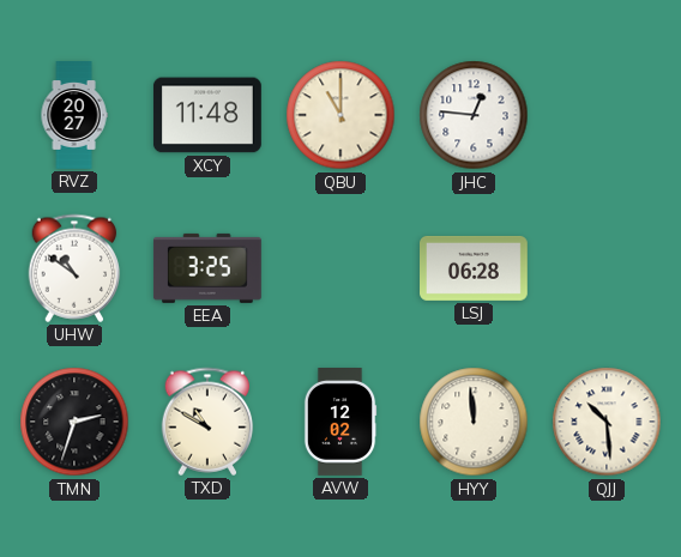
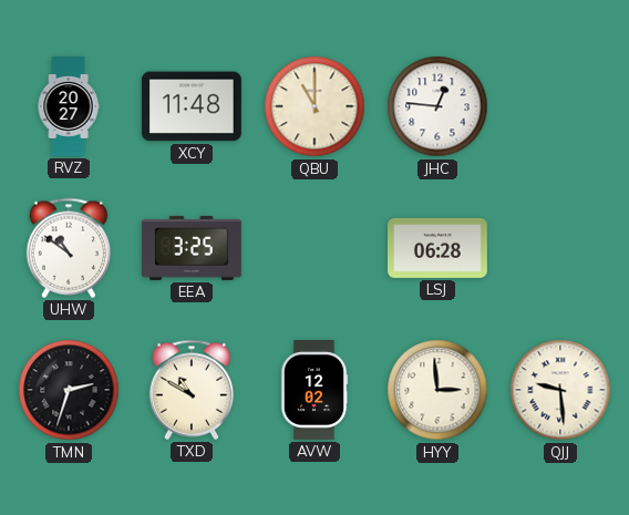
HYY: 11:59 -> 2:59
QJJ: 10:29 -> 9:29
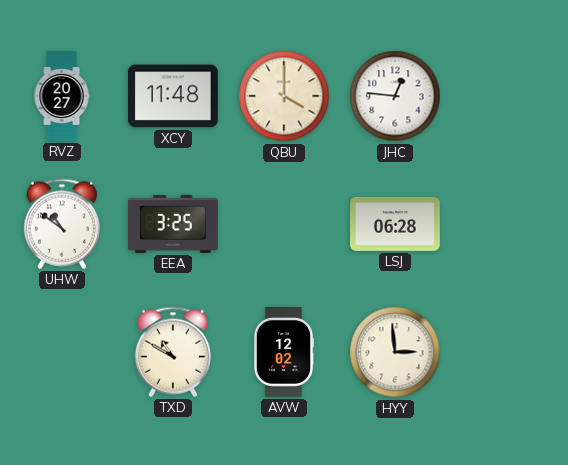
QBU: 11:00 -> 4:00
TMN: 2:33 -> none
QJJ: 9:29 -> none
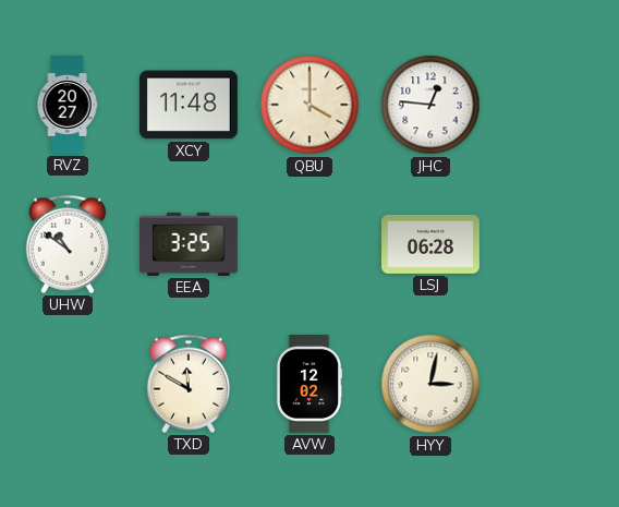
TXD: 10:50 -> 11:50
HYY: 2:59 -> 3:02
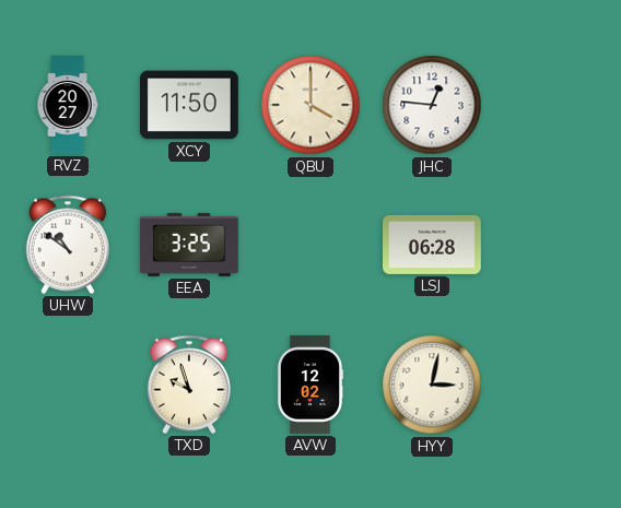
XCY: 11:48 -> 11:50
TXD: 11:50 -> 9:57
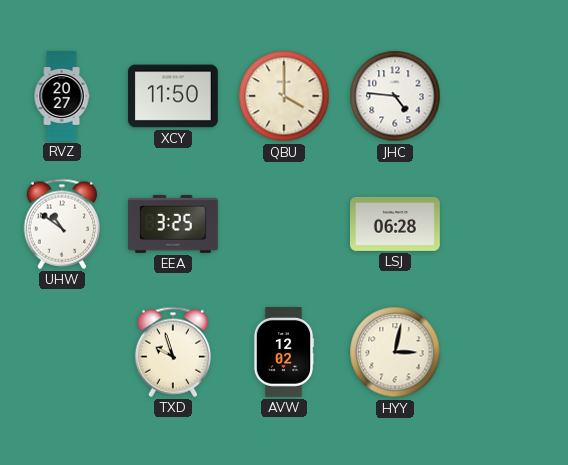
JHC: 12:46 -> 4:46
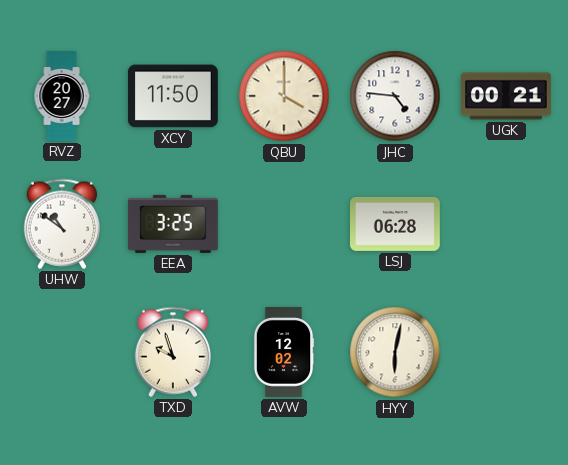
UGK: none -> 00:21
HYY: 3:02 -> 6:02
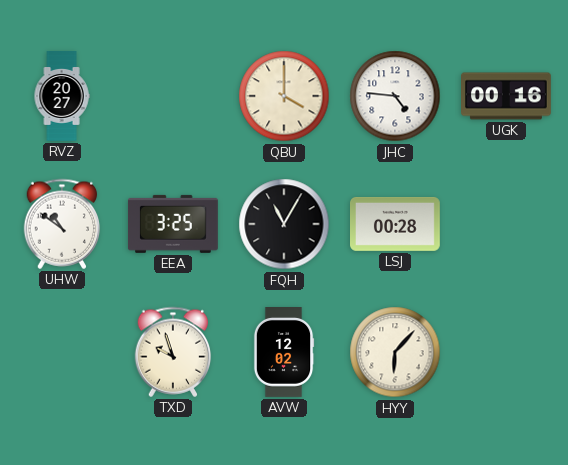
XCY: 11:50 -> none
UGK: 00:21 -> 00:16
FQH: none -> 11:05
LSJ: 06:28 -> 00:28
HYY: 6:02 -> 6:07
